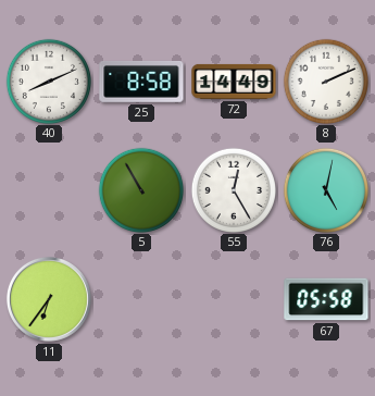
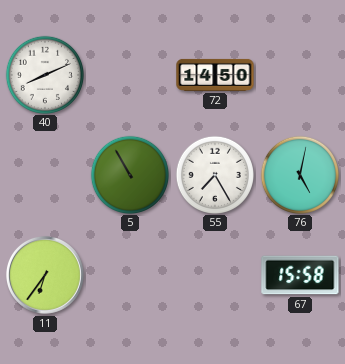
25: 8:58 -> none
72: 14:49 -> 14:50
8: 2:11 -> none
55: 12:25 -> 7:25
67: 05:58 -> 15:58
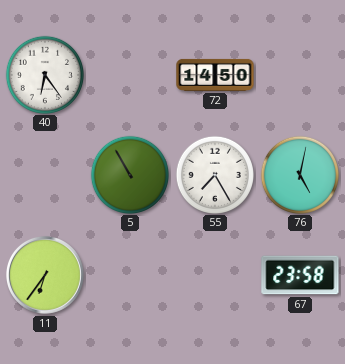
40: 8:11 -> 6:24
67: 15:58 -> 23:58
